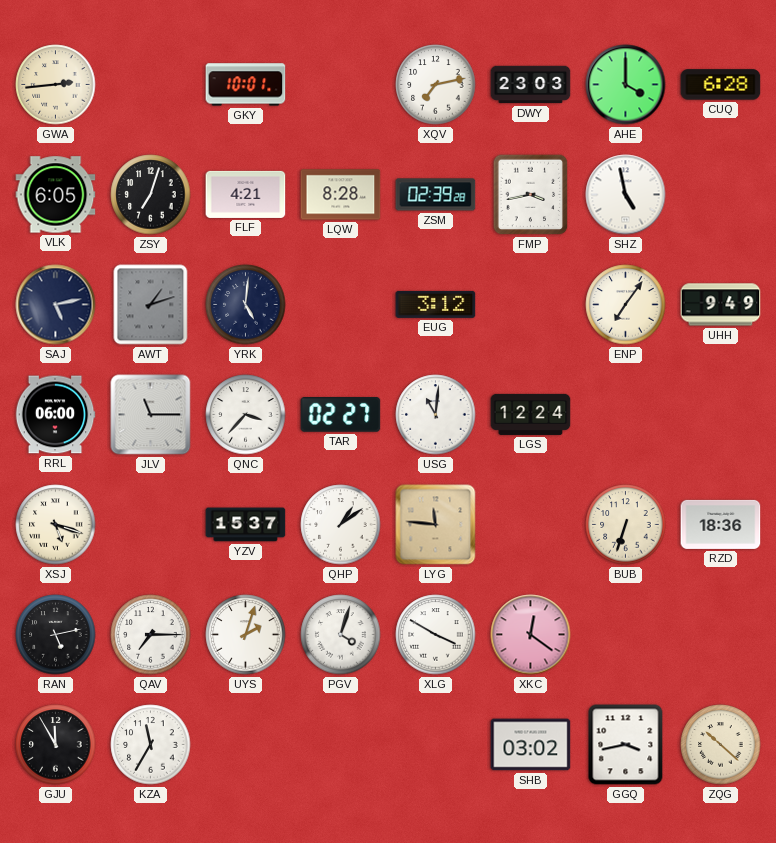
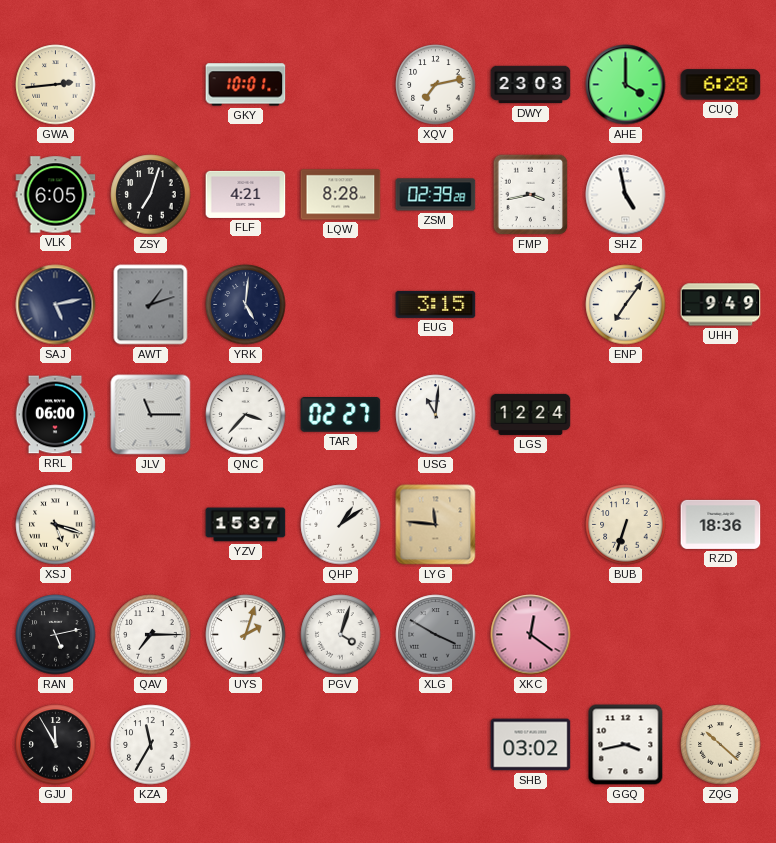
EUG: 3:12 -> 3:15
XLG dial: white -> grey
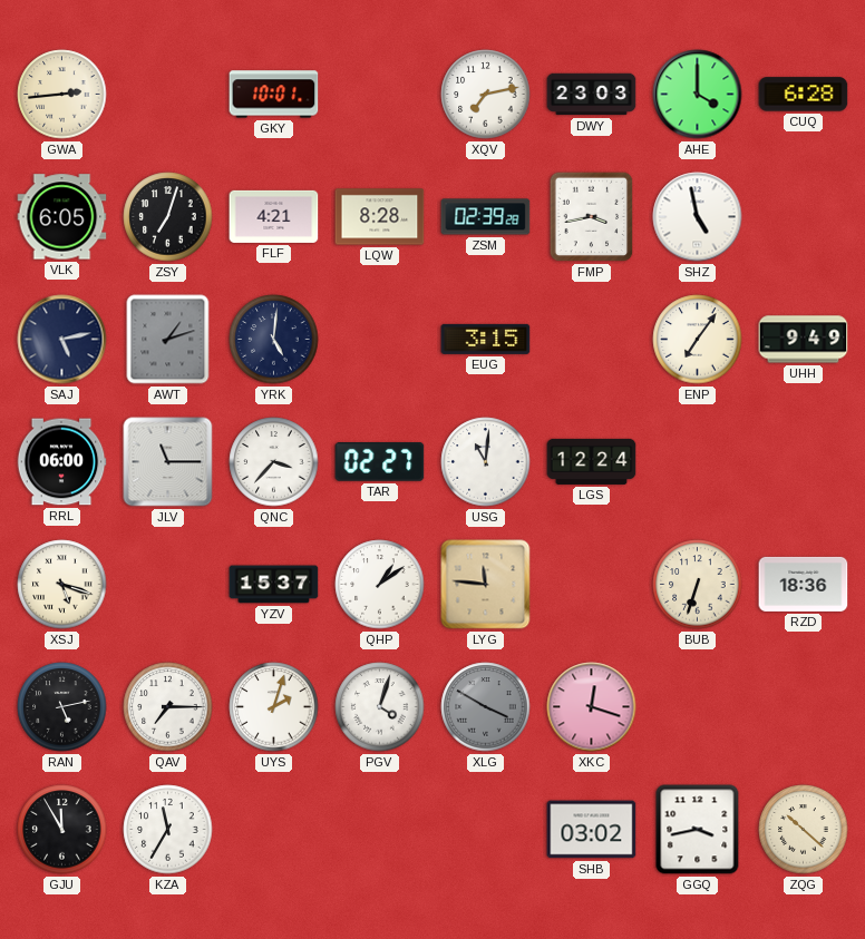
XKC: 12:21 -> 12:18
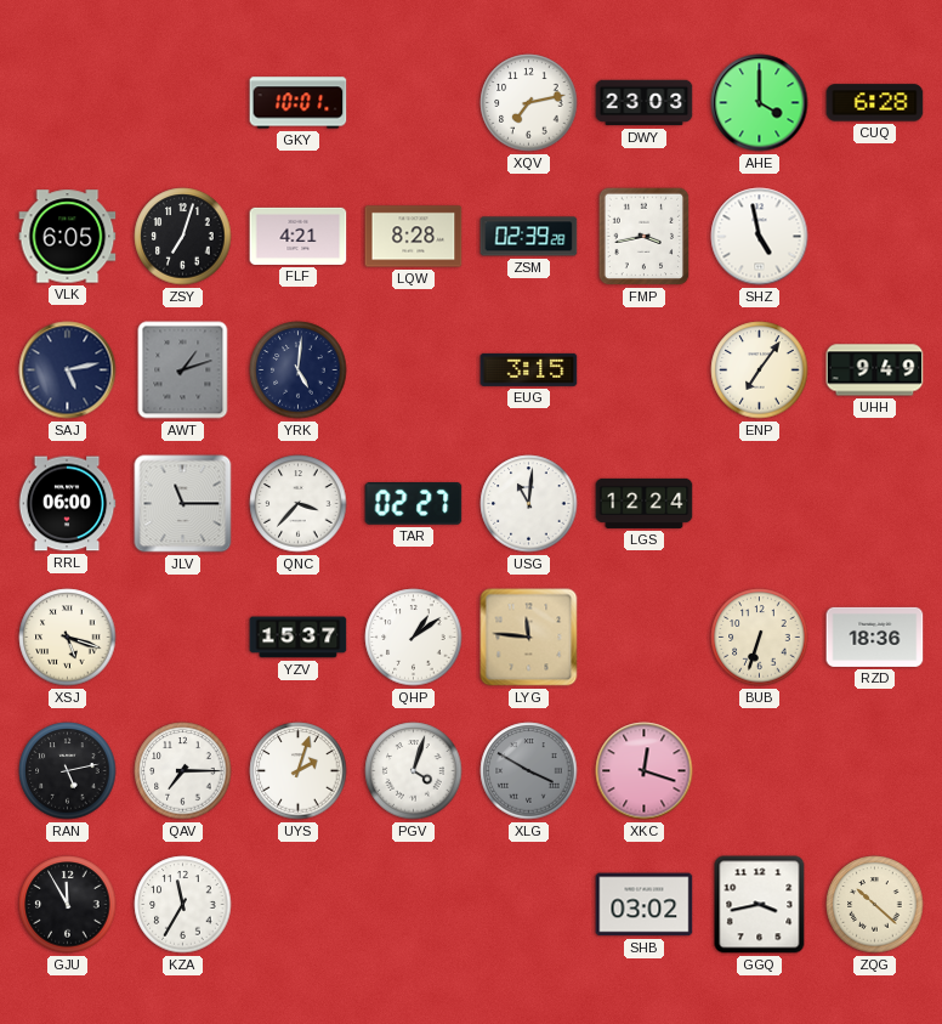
GWA: 2:44 -> none
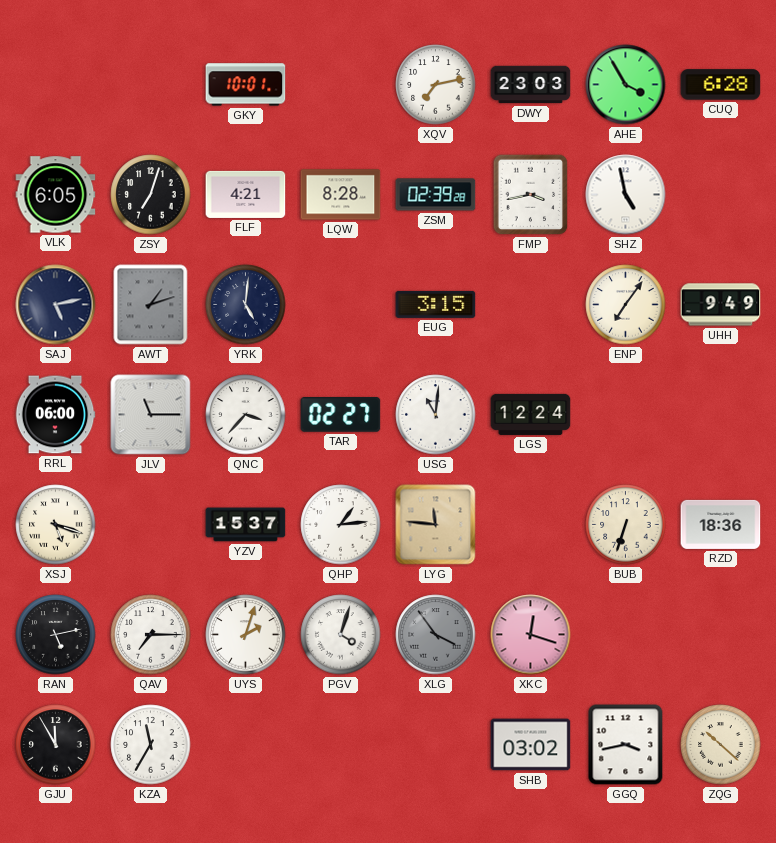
AHE: 4:00 -> 3:55
QHP: 1:09 -> 1:14
XLG: 3:50 -> 3:54
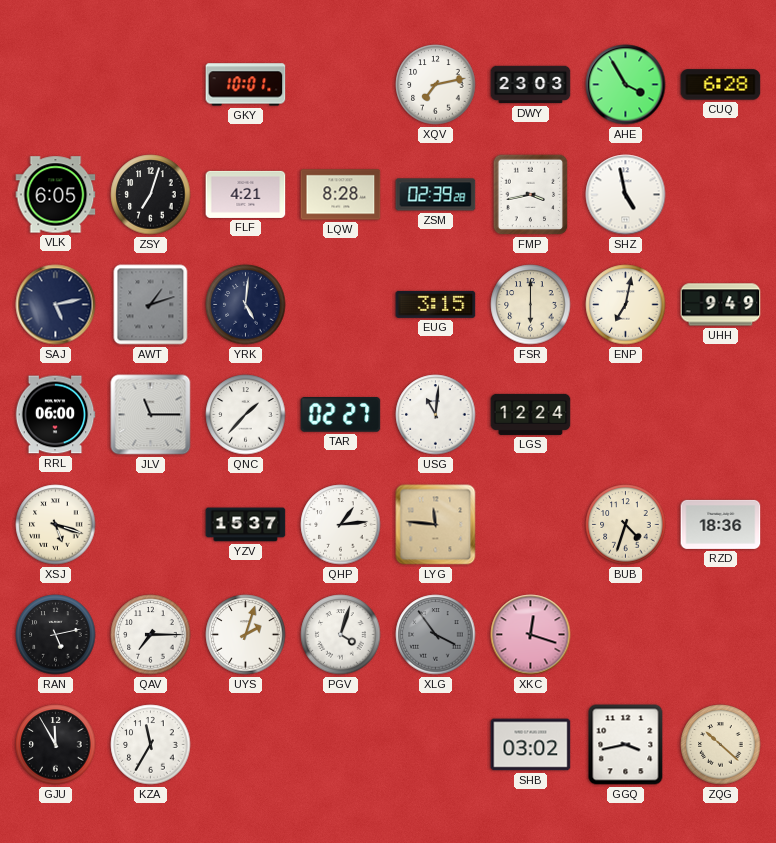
FSR: none -> 6:00
ENP: 7:06 -> 7:02
QNC: 3:37 -> 1:37
BUB: 6:33 -> 4:33
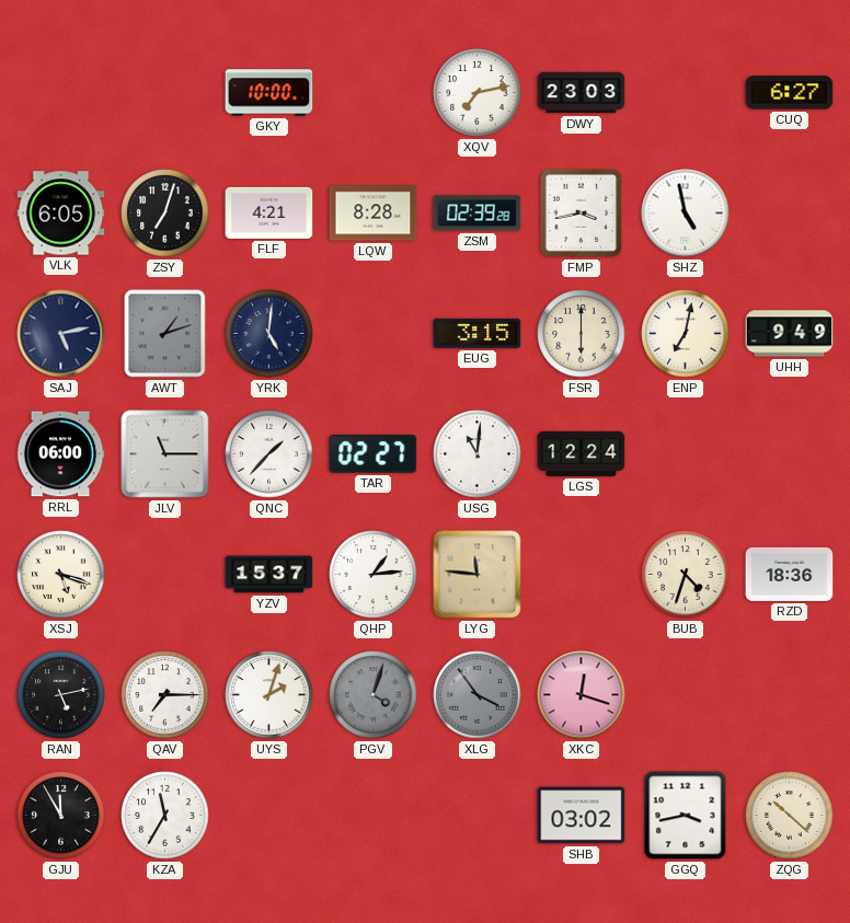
GKY: 10:01 -> 10:00
AHE: 3:55 -> none
CUQ: 6:28 -> 6:27
PGV dial: white -> grey
